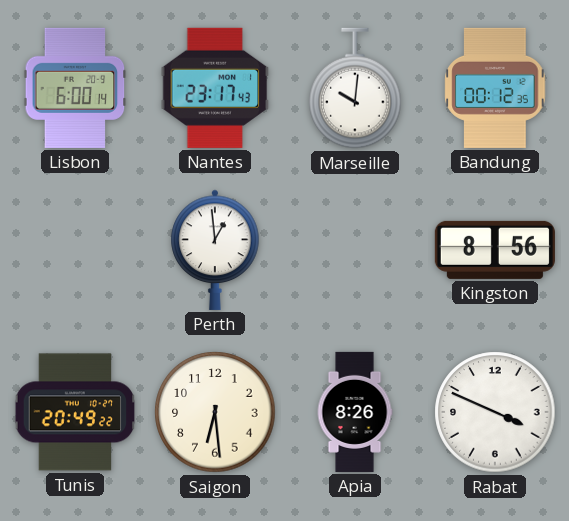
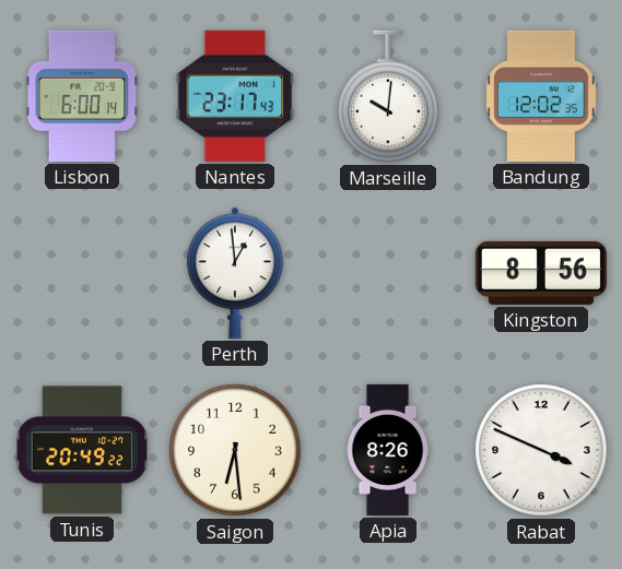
Bandung: 00:12 -> 12:02
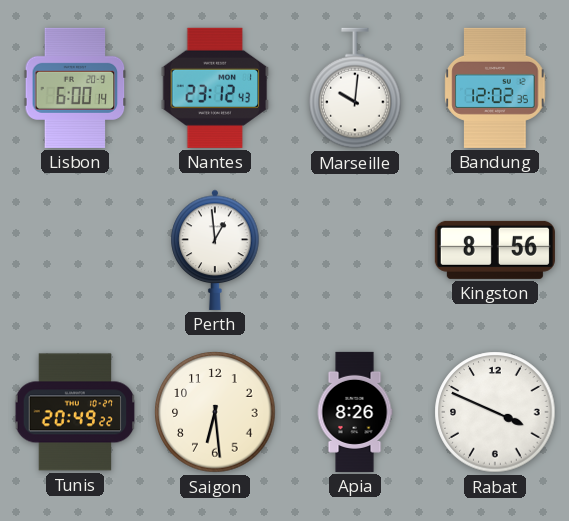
Nantes: 23:17 -> 23:12
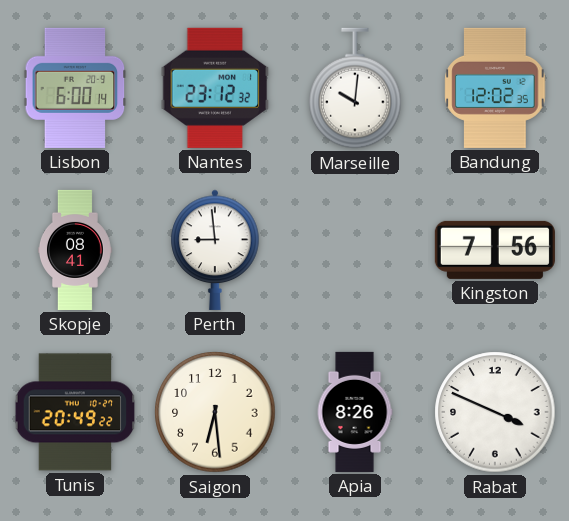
Nantes: 23:12:43 -> 23:12:32
Skopje: none -> 08:41
Perth: 12:59 -> 8:59
Kingston: 8:56 -> 7:56
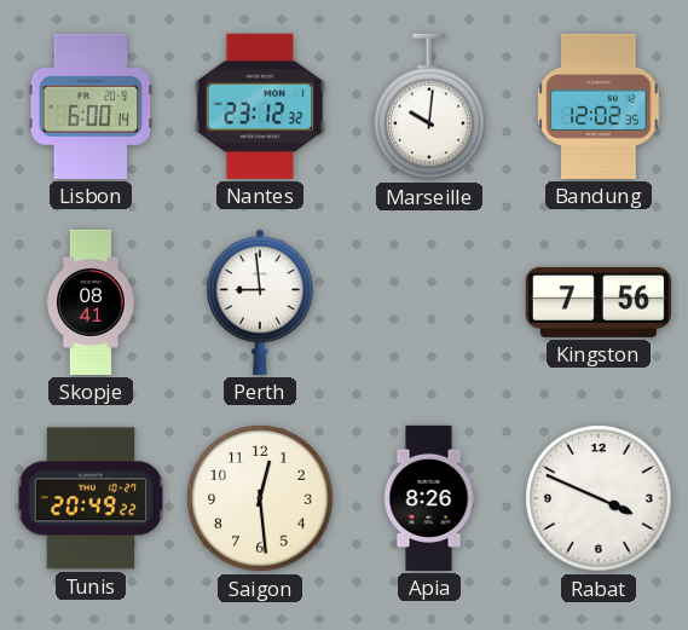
Saigon: 6:29 -> 12:29
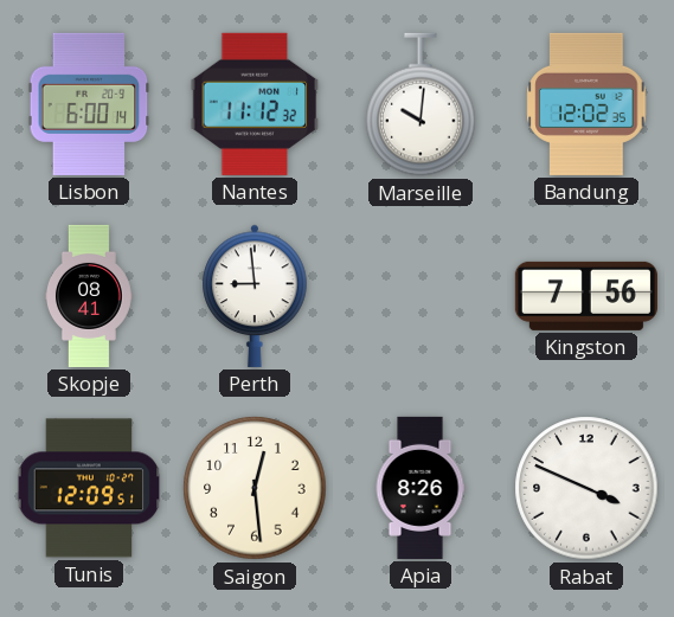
Nantes: 23:12 -> 11:12
Tunis: 20:49 -> 12:09
